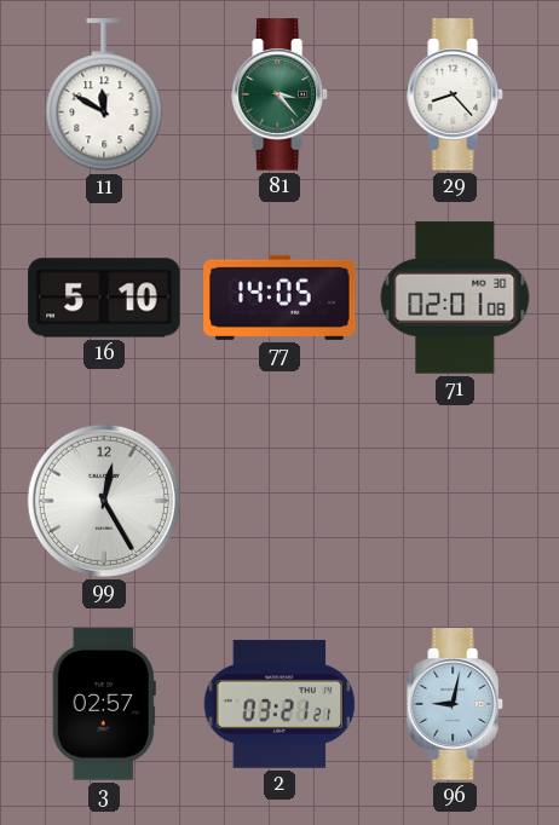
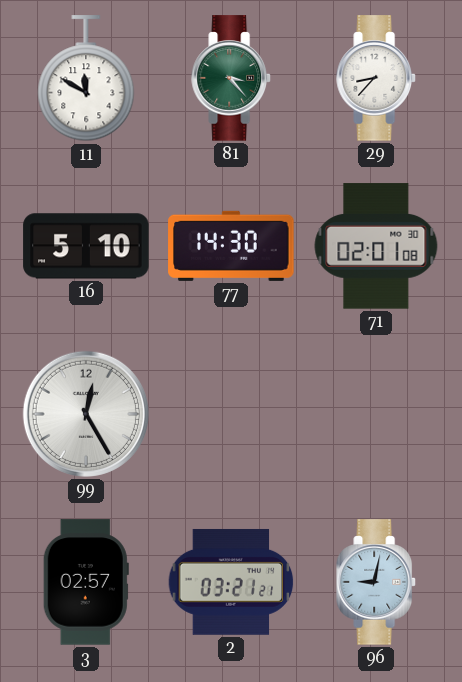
29: 8:23 -> 8:37
77: 14:05 -> 14:30
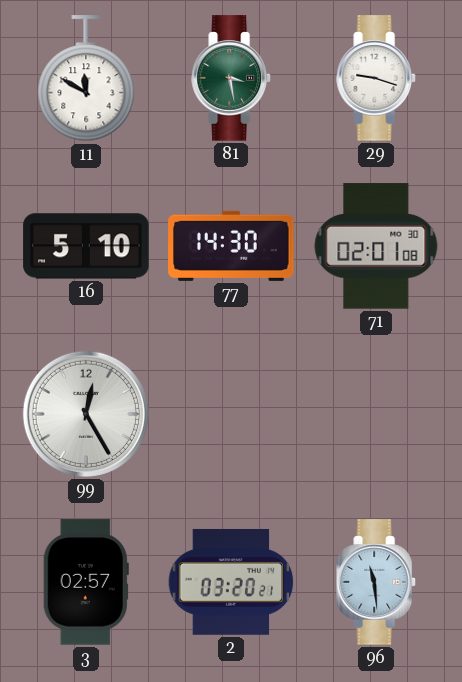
81: 3:23 -> 3:28
29: 8:37 -> 9:18
2: 03:21 -> 03:20
96: 9:02 -> 11:29
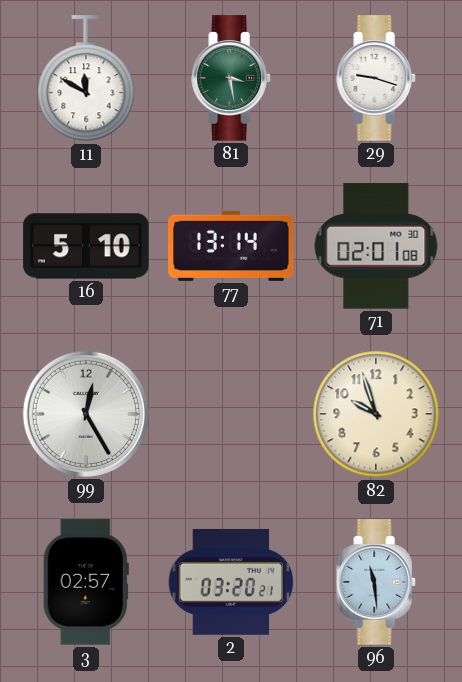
77: 14:30 -> 13:14
82: none -> 9:57
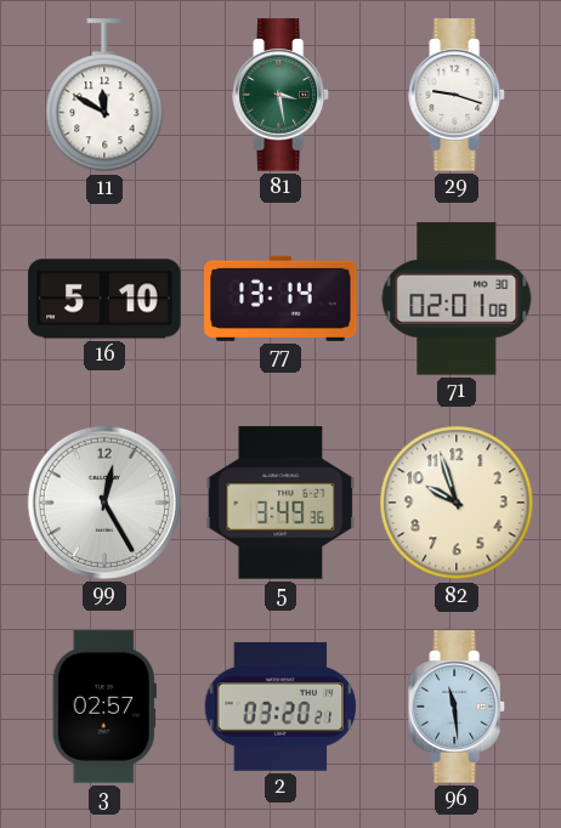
5: none -> 3:49
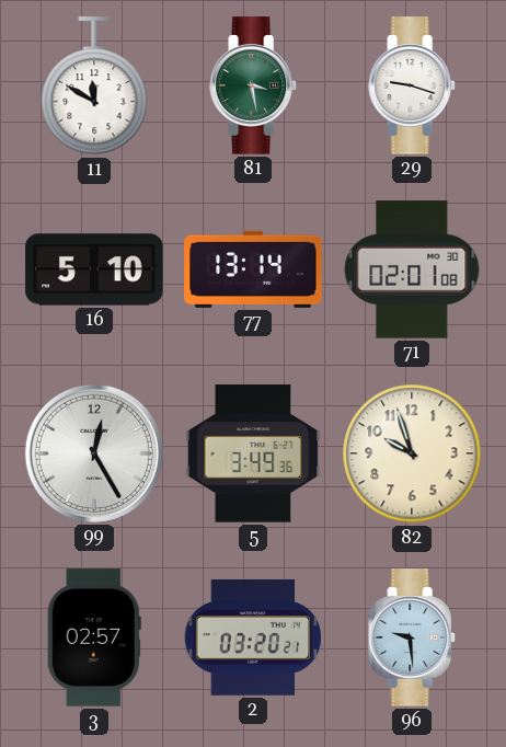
96: 11:29 -> 9:29
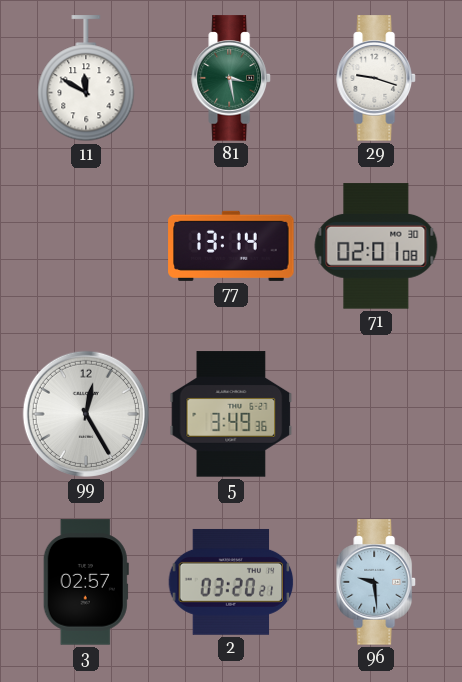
16: 5:10 -> none
82: 9:57 -> none
